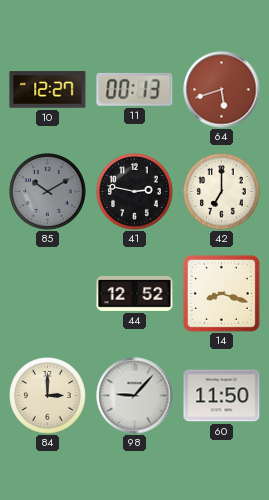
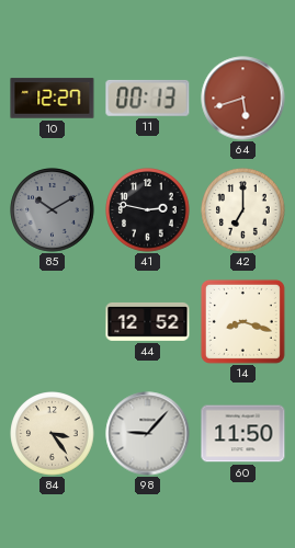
84: 3:00 -> 3:24
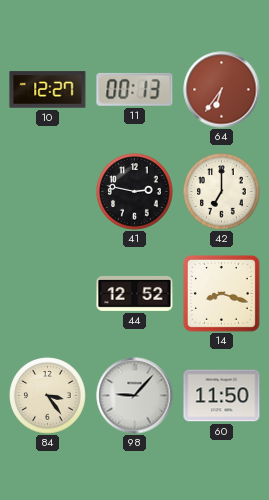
64: 5:42 -> 6:36
85: 10:10 -> none
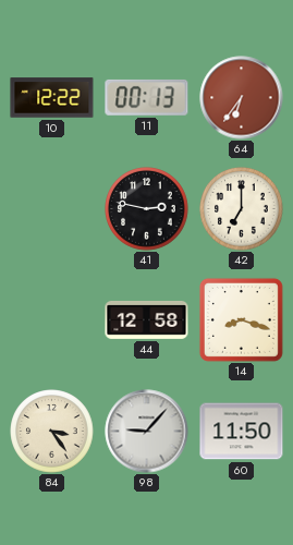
10: 12:27 -> 12:22
44: 12:52 -> 12:58
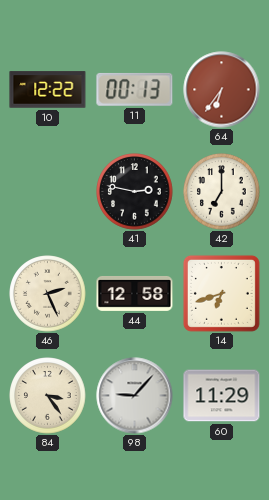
46: none -> 2:26
14: 8:18 -> 6:42
60: 11:50 -> 11:29
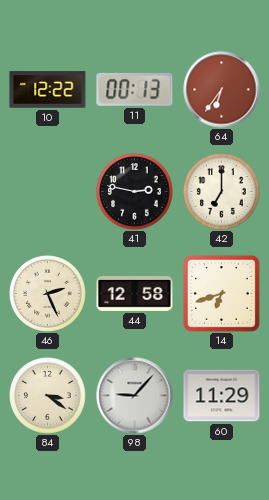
84: 3:24 -> 3:21
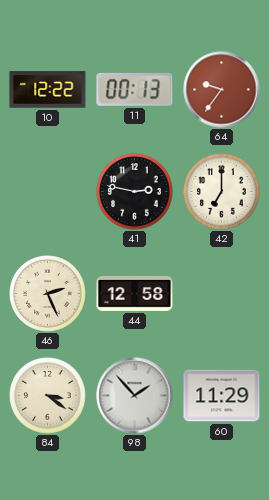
64: 6:36 -> 9:36
14: 6:42 -> none
98: 9:07 -> 1:53
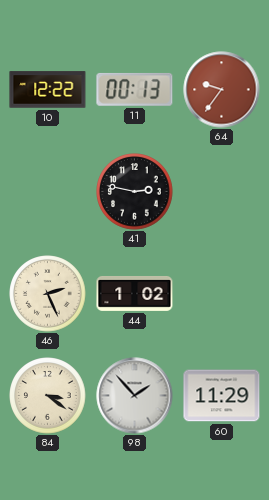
42: 7:00 -> none
44: 12:58 -> 1:02
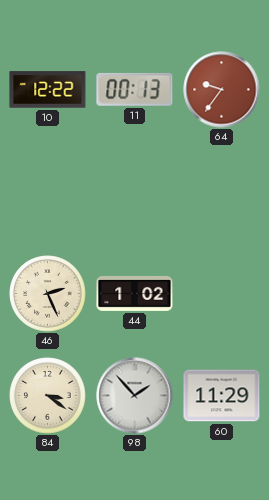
41: 2:47 -> none
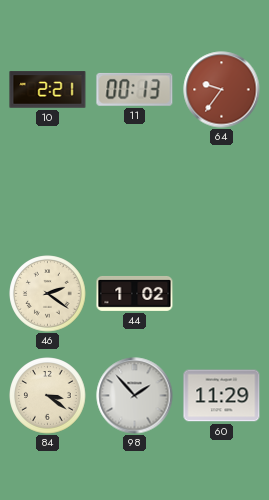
10: 12:22 -> 2:21
46: 2:26 -> 2:21
